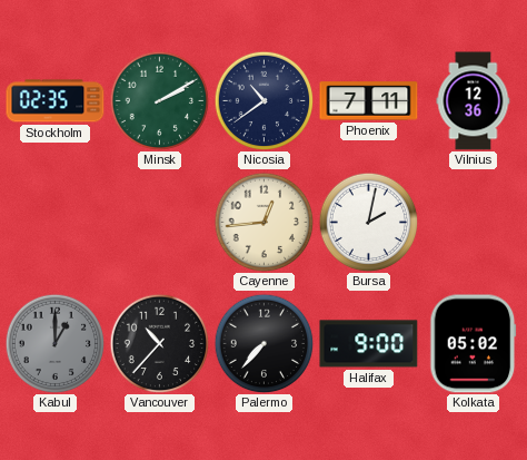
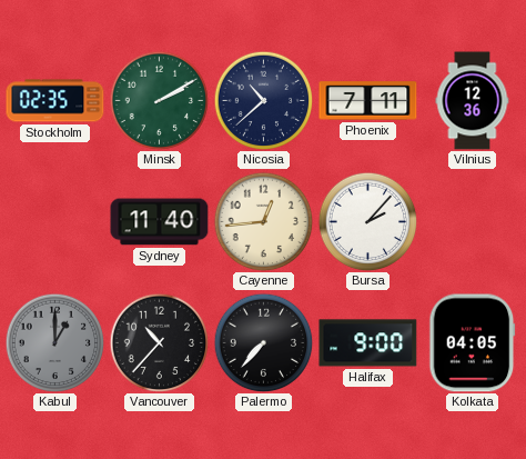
Nicosia: 10:39 -> 10:38
Sydney: none -> 11:40
Bursa: 2:02 -> 2:07
Kolkata: 05:02 -> 04:05
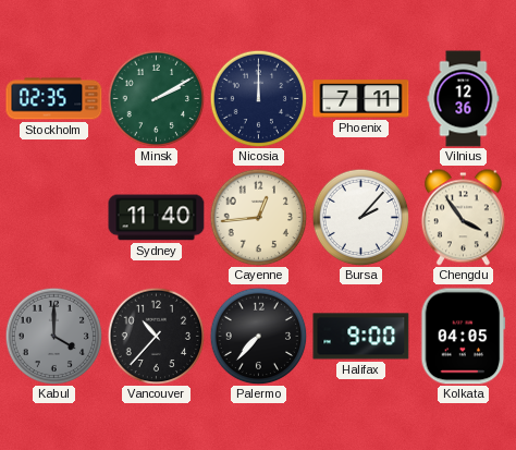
Nicosia: 10:38 -> 12:00
Chengdu: none -> 3:54
Kabul: 1:00 -> 4:00
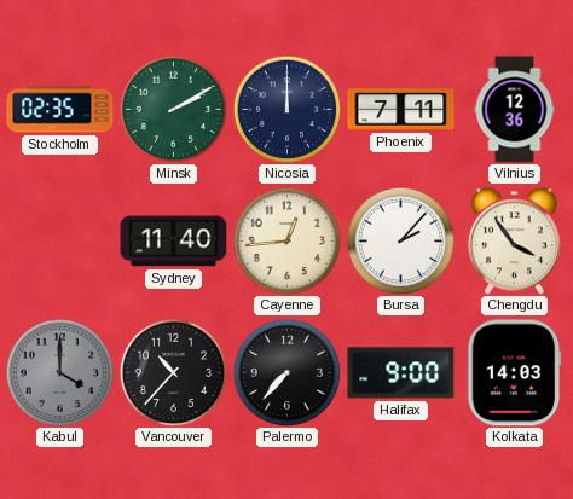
Kolkata: 04:05 -> 14:03
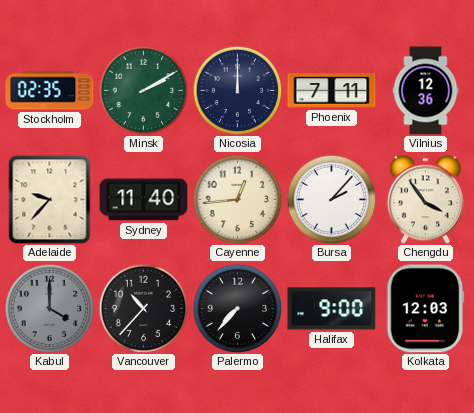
Adelaide: none -> 9:37
Kolkata: 14:03 -> 12:03
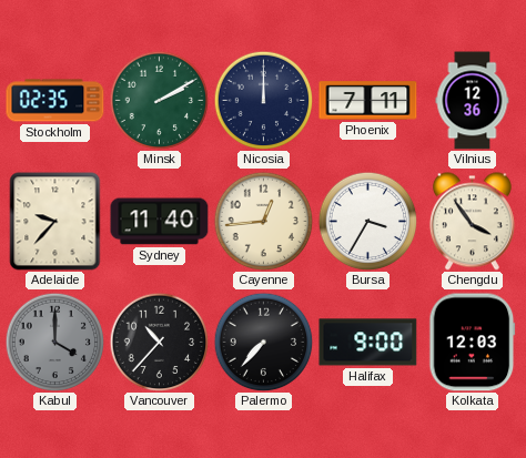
Bursa: 2:07 -> 3:35
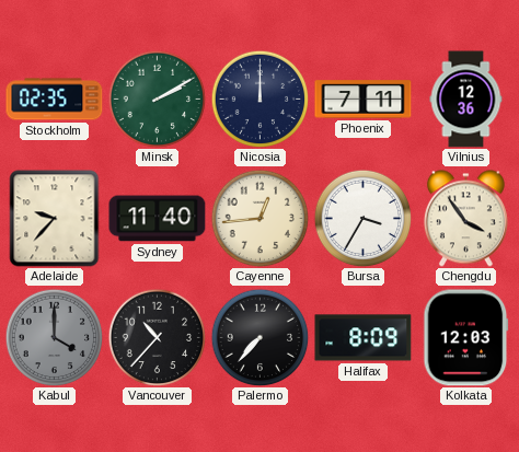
Halifax: 9:00 -> 8:09
